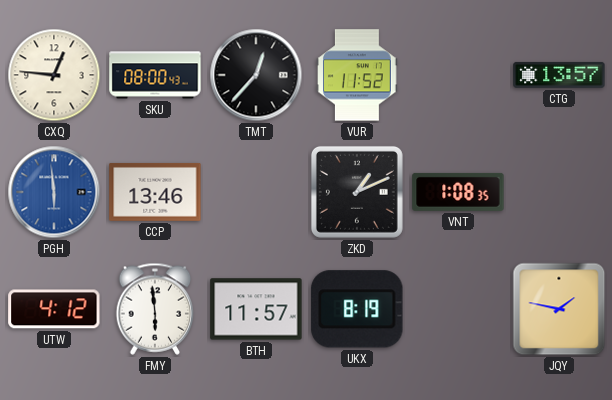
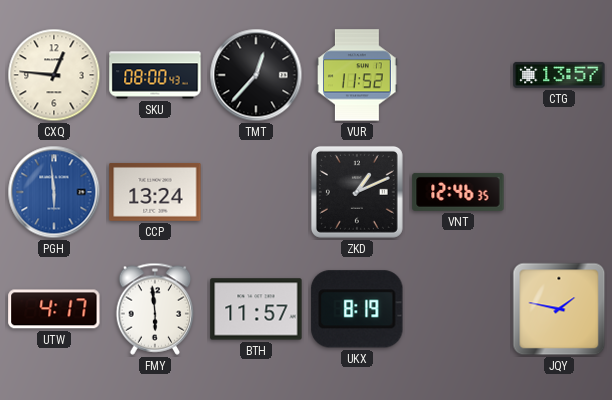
CCP: 13:46 -> 13:24
VNT: 1:08 -> 12:46
UTW: 4:12 -> 4:17
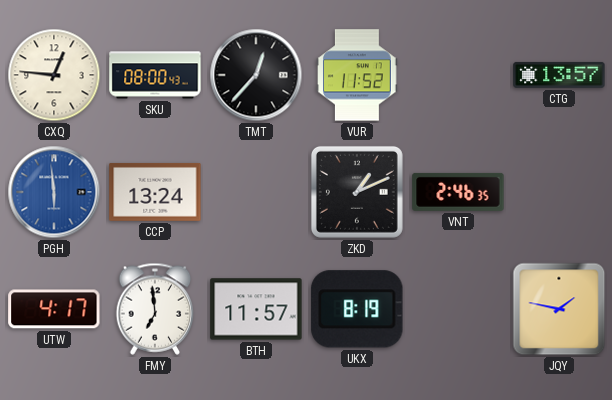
VNT: 12:46 -> 2:46
FMY: 5:59 -> 6:59
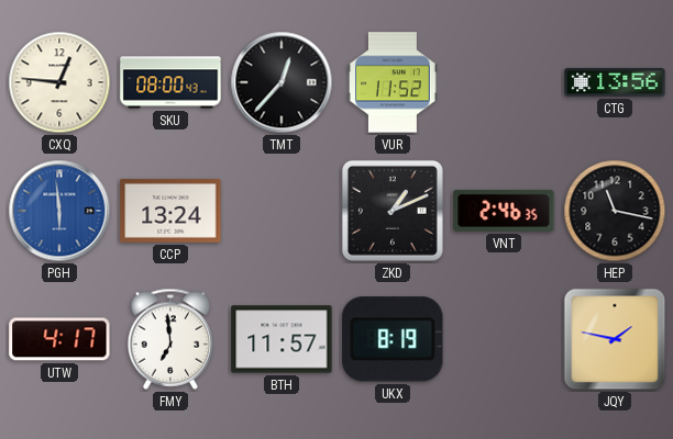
CTG: 13:57 -> 13:56
HEP: none -> 11:17
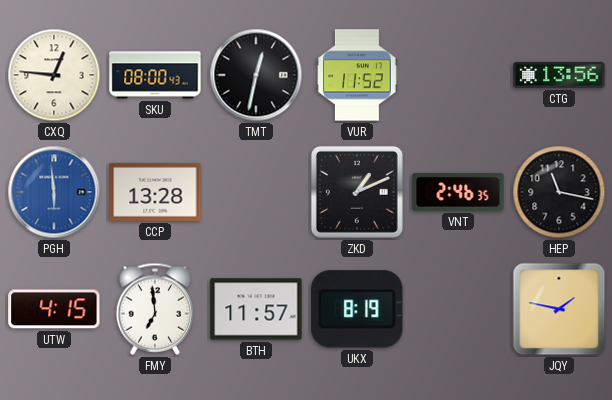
TMT: 12:37 -> 12:32
CCP: 13:24 -> 13:28
UTW: 4:17 -> 4:15
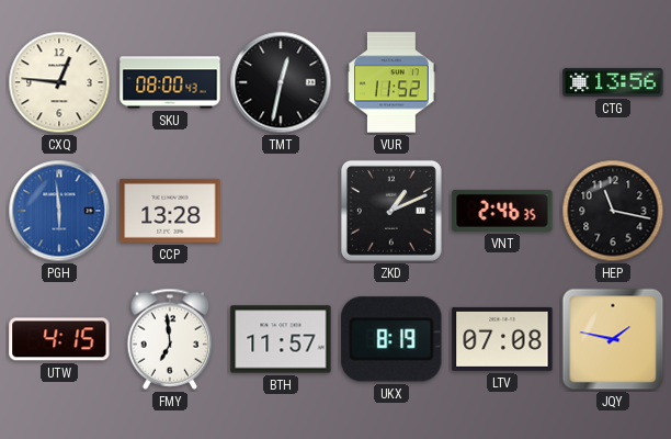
LTV: none -> 07:08
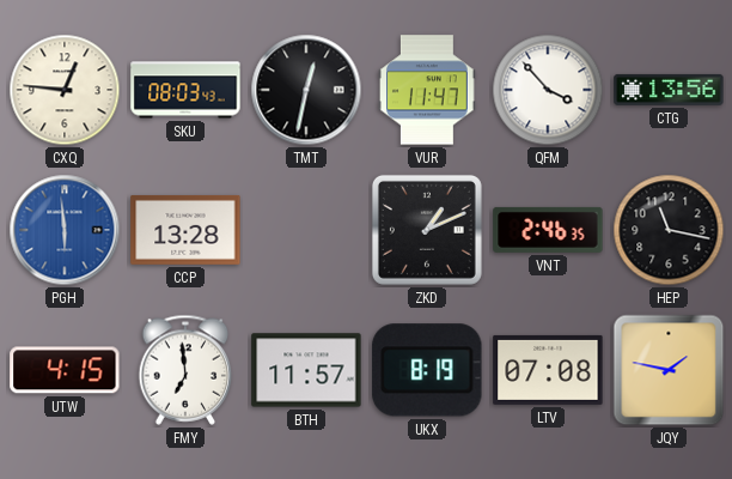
SKU: 08:00 -> 08:03
VUR: 11:52 -> 11:47
QFM: none -> 3:53
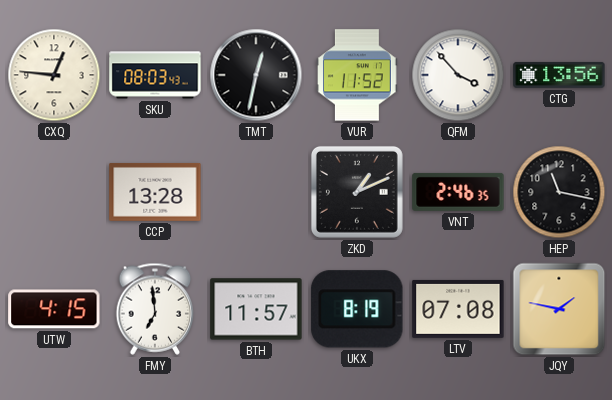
VUR: 11:47 -> 11:52
PGH: 5:59 -> none
